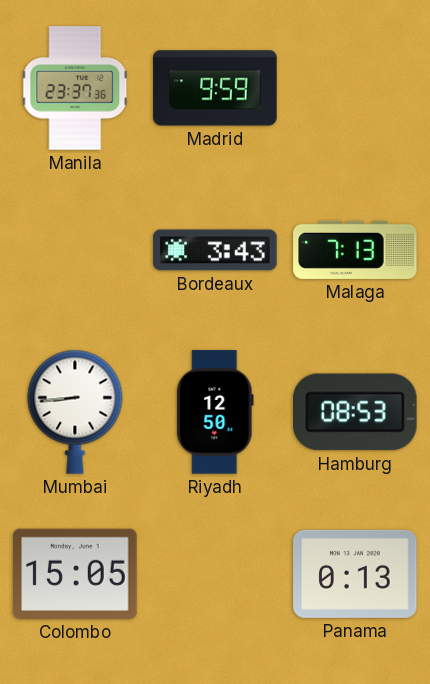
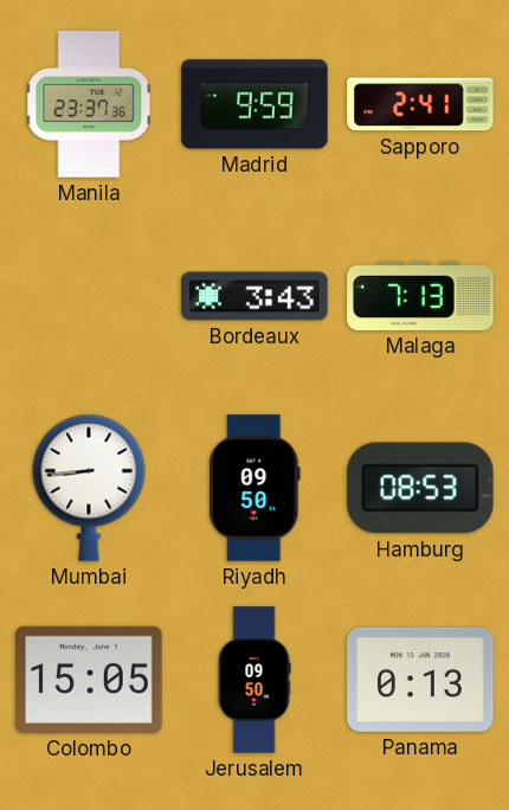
Sapporo: none -> 2:41
Riyadh: 12:50 -> 09:50
Jerusalem: none -> 09:50
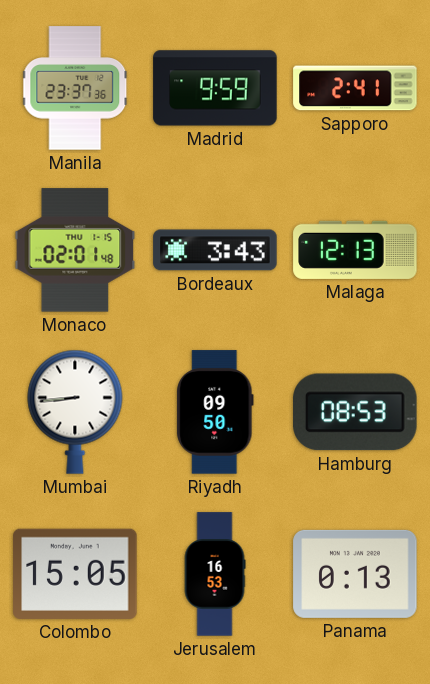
Monaco: none -> 02:01
Malaga: 7:13 -> 12:13
Jerusalem: 09:50 -> 16:53
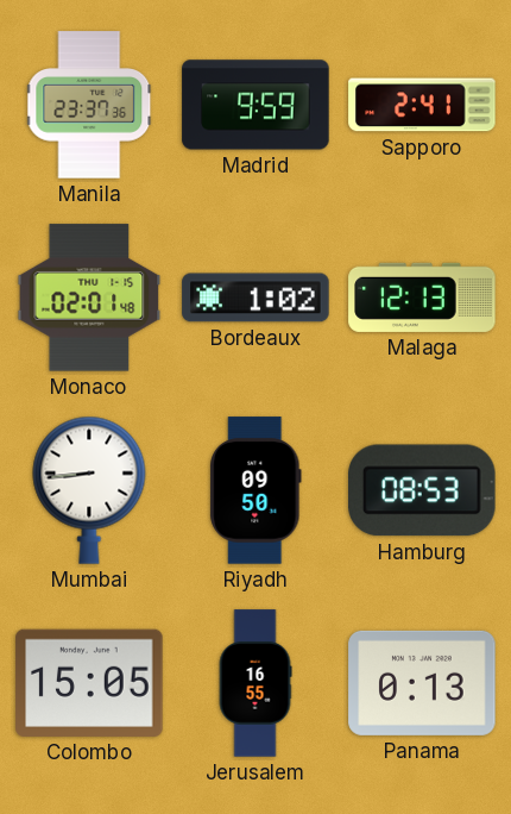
Bordeaux: 3:43 -> 1:02
Jerusalem: 16:53 -> 16:55
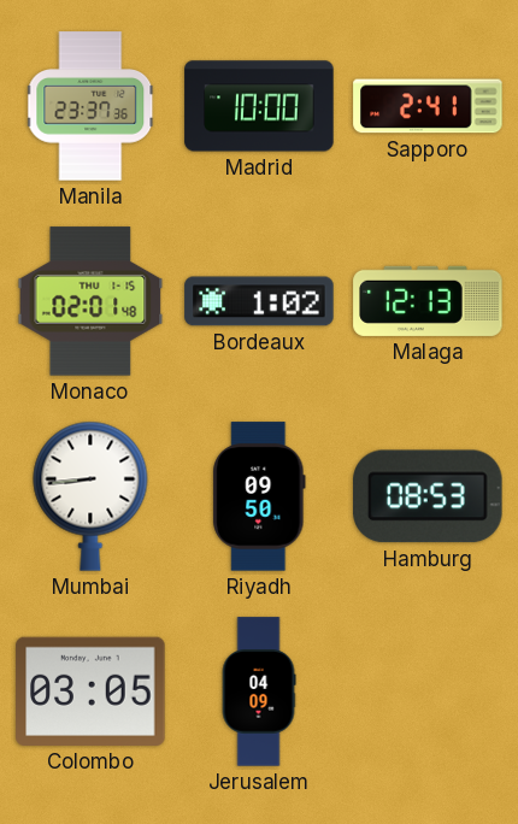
Madrid: 9:59 -> 10:00
Colombo: 15:05 -> 03:05
Jerusalem: 16:55 -> 04:09
Panama: 0:13 -> none
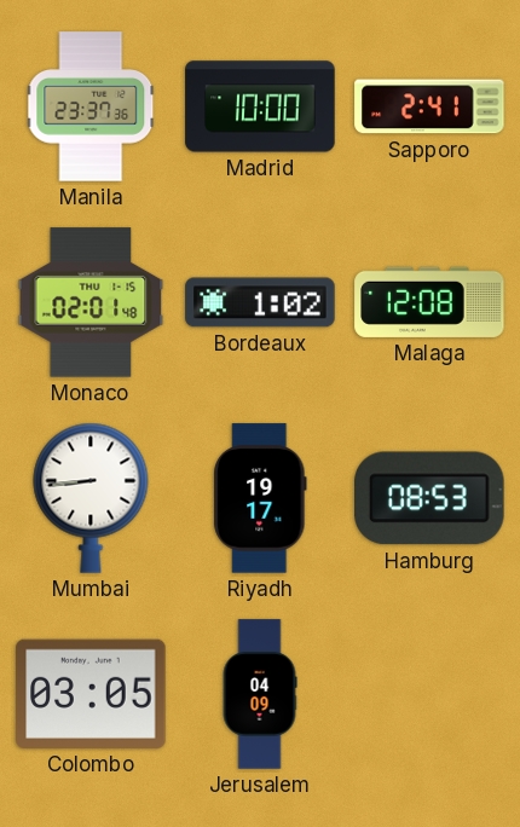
Malaga: 12:13 -> 12:08
Riyadh: 09:50 -> 19:17
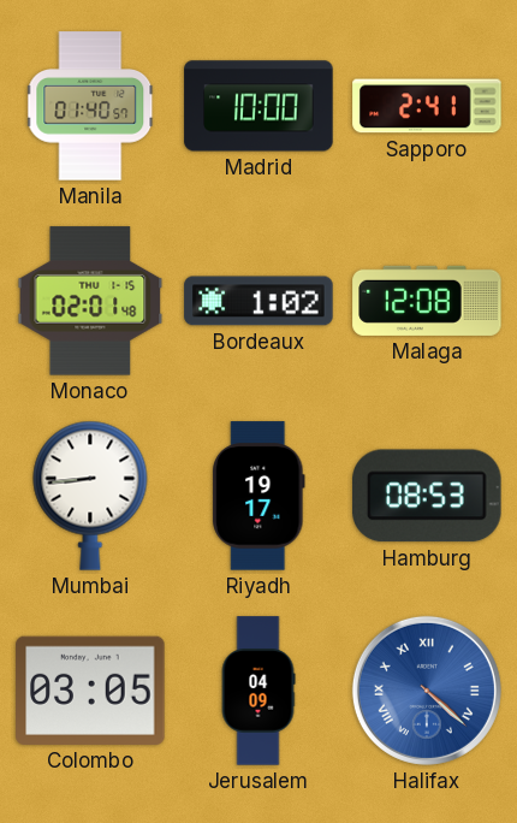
Manila: 23:37 -> 01:40
Halifax: none -> 4:22
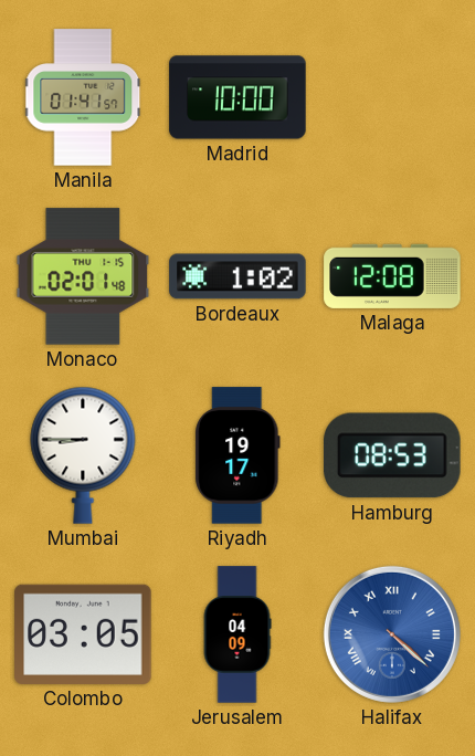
Manila: 01:40 -> 01:41
Sapporo: 2:41 -> none
Mumbai: 8:44 -> 8:45
